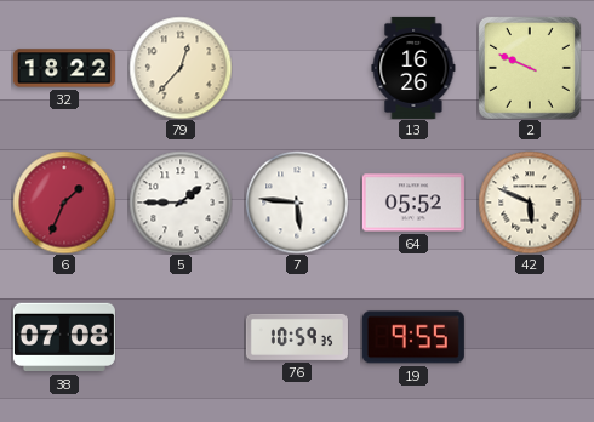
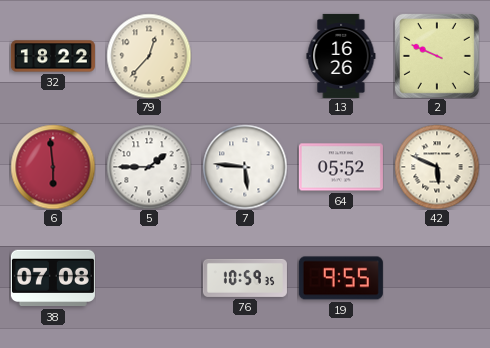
6: 1:34 -> 5:59
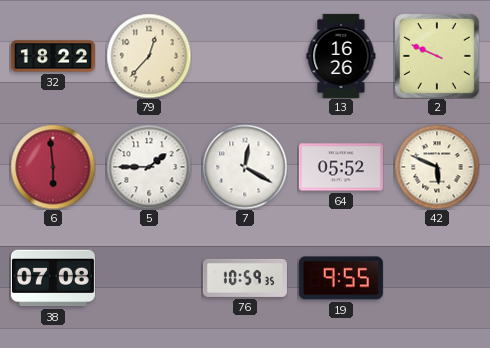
7: 5:46 -> 12:20
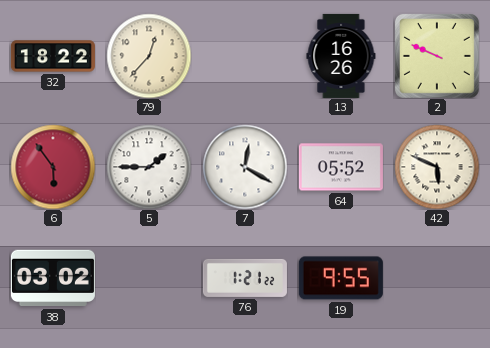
6: 5:59 -> 5:54
38: 07:08 -> 03:02
76: 10:59 -> 1:21
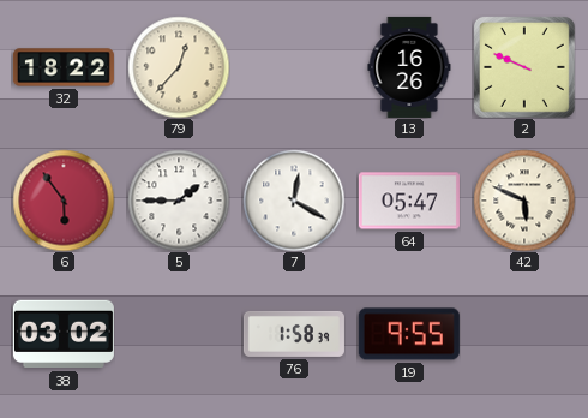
64: 05:52 -> 05:47
76: 1:21 -> 1:58
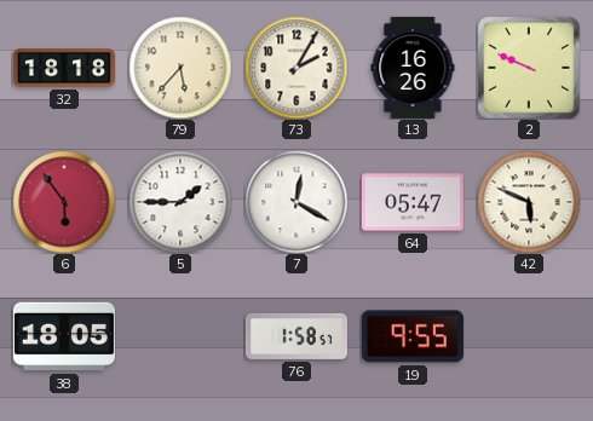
32: 18:22 -> 18:18
79: 12:37 -> 5:37
73: none -> 2:05
38: 03:02 -> 18:05
76: 1:58:39 -> 1:58:57
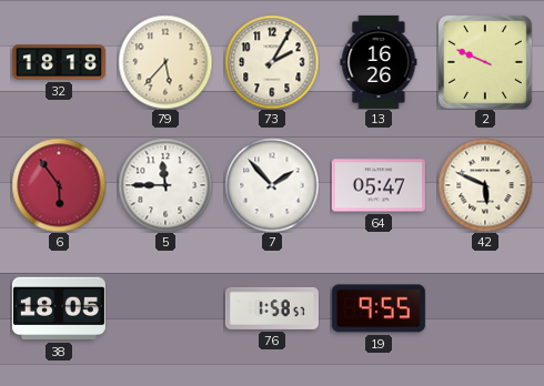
5: 1:45 -> 11:45
7: 12:20 -> 1:53
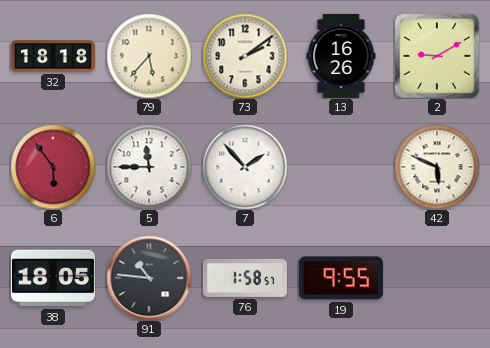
73: 2:05 -> 2:09
2: 9:49 -> 9:10
64: 05:47 -> none
91: none -> 10:46
